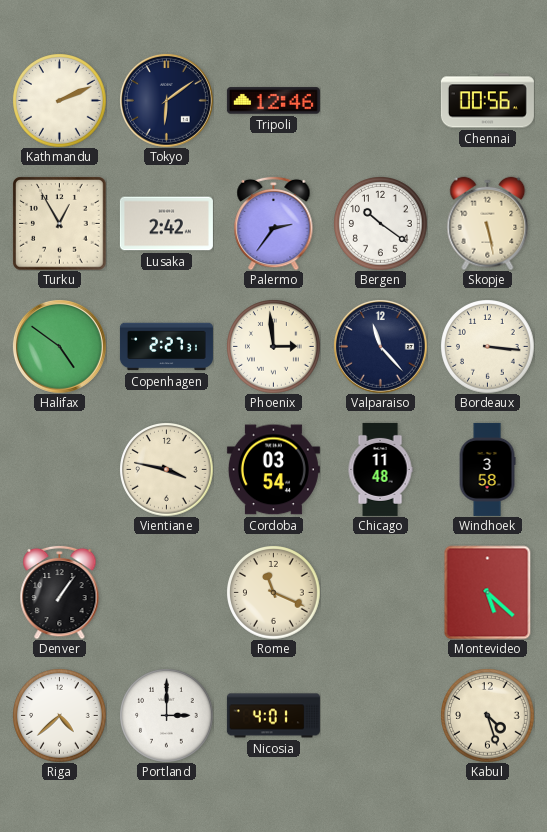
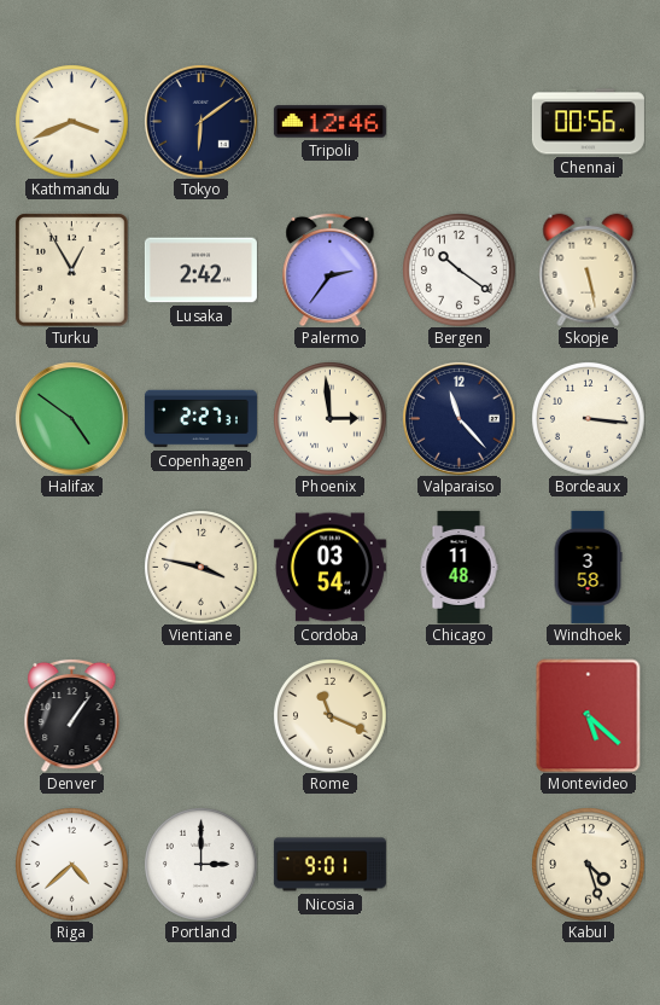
Kathmandu: 2:11 -> 3:41
Nicosia: 4:01 -> 9:01
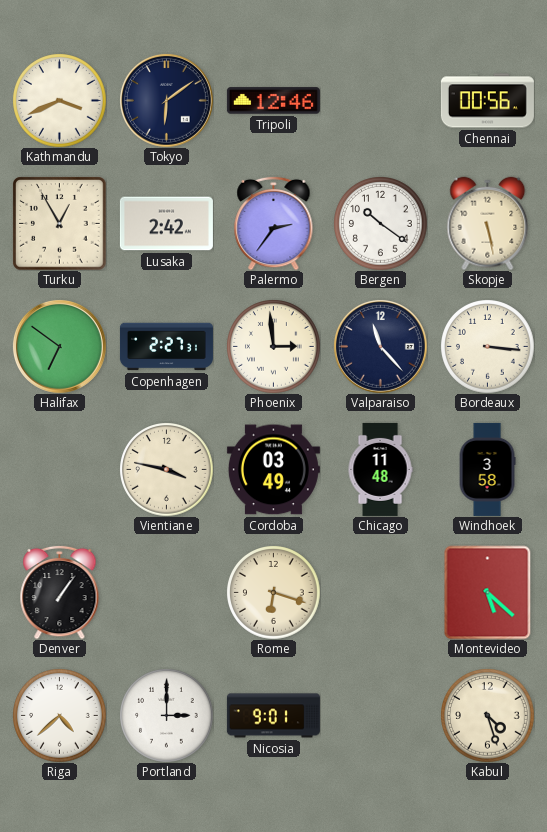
Halifax: 4:51 -> 6:51
Cordoba: 03:54 -> 03:49
Rome: 11:19 -> 6:18
